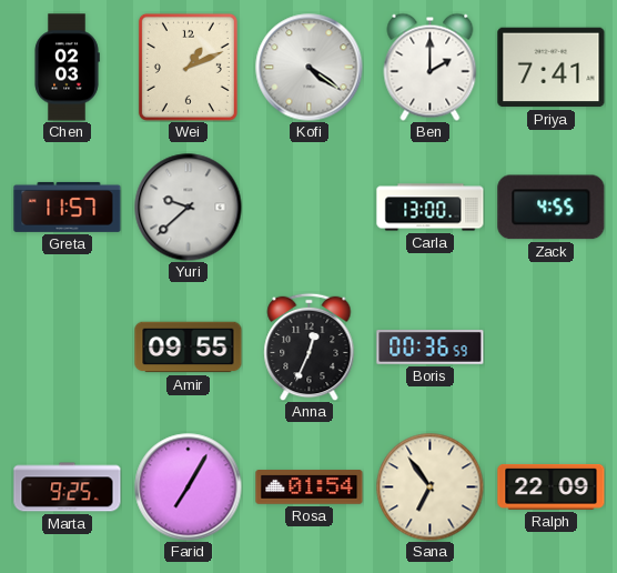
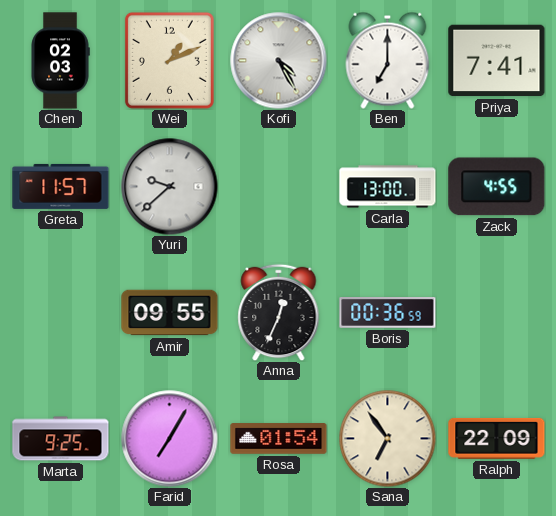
Kofi: 4:21 -> 4:25
Ben: 2:00 -> 7:00
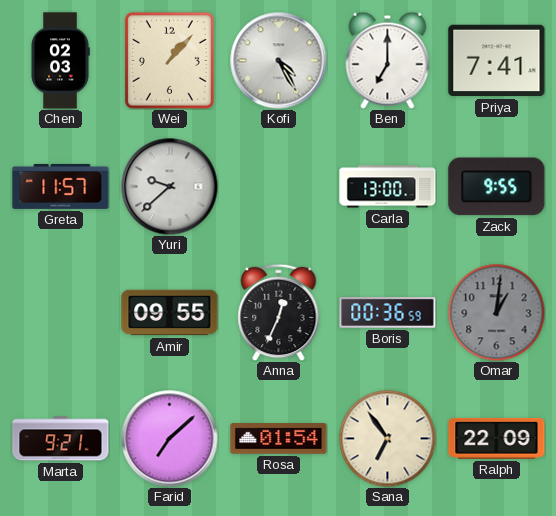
Wei: 1:11 -> 1:07
Zack: 4:55 -> 9:55
Omar: none -> 1:01
Marta: 9:25 -> 9:21
Farid: 7:05 -> 7:08
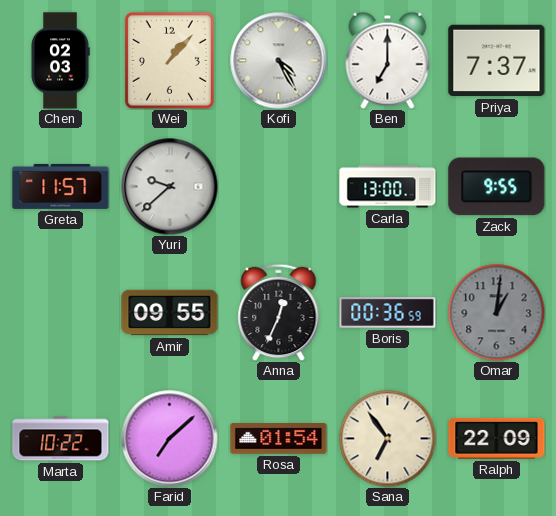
Priya: 7:41 -> 7:37
Marta: 9:21 -> 10:22
